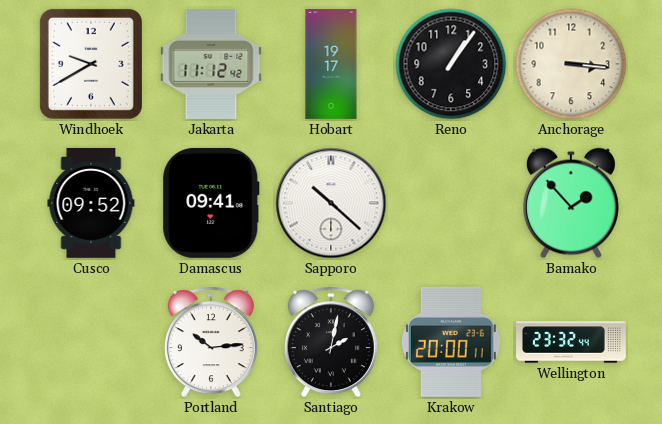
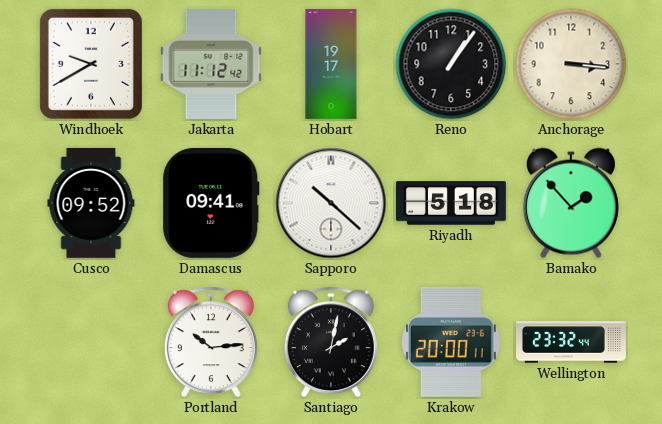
Riyadh: none -> 5:18
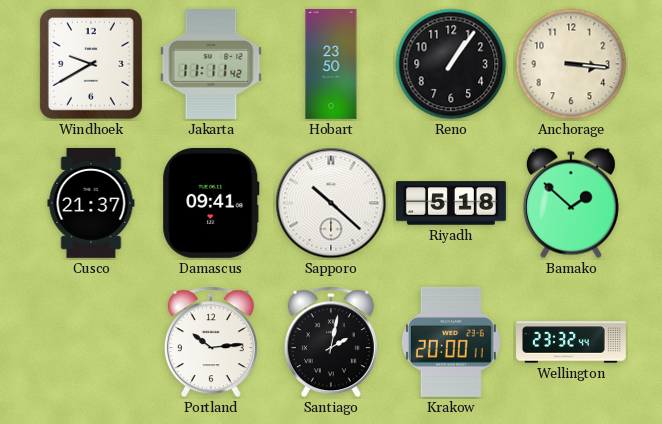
Jakarta: 11:12 -> 11:11
Hobart: 19:17 -> 23:50
Cusco: 09:52 -> 21:37
Bamako: 1:53 -> 1:52
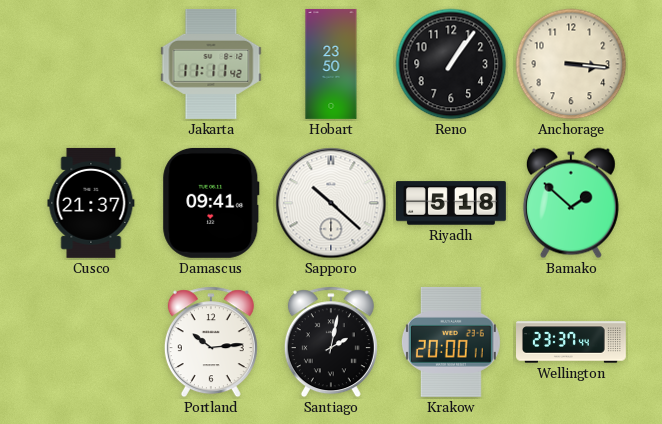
Windhoek: 9:40 -> none
Wellington: 23:32 -> 23:37
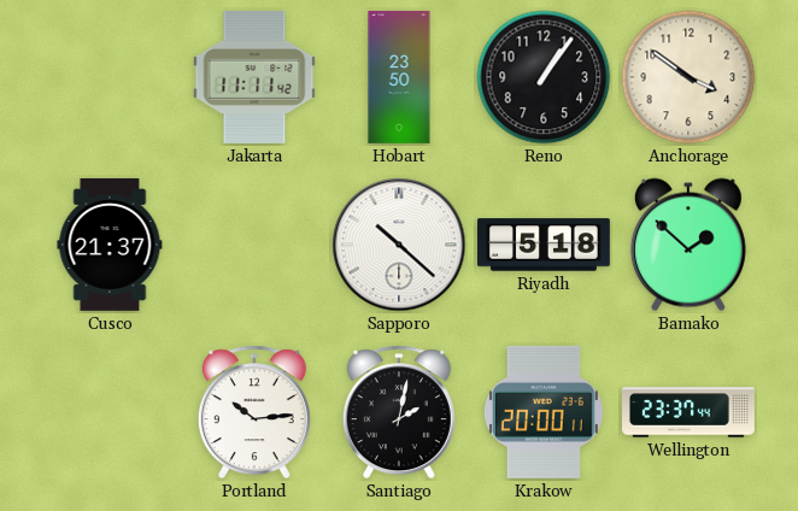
Anchorage: 3:16 -> 3:51
Damascus: 09:41 -> none
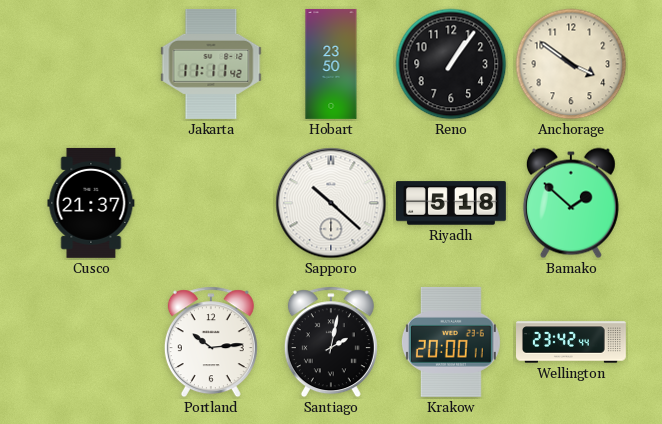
Wellington: 23:37 -> 23:42
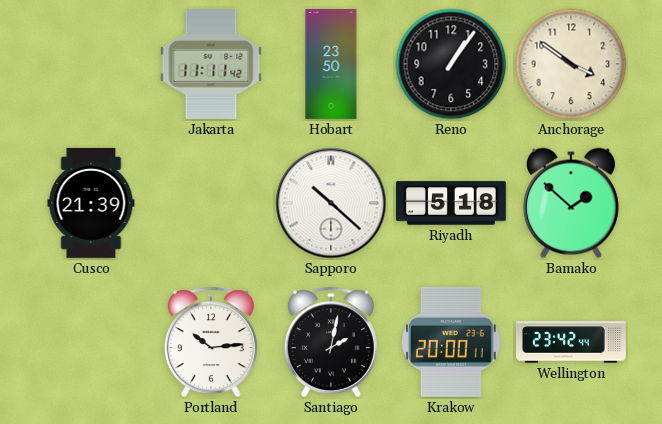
Cusco: 21:37 -> 21:39
